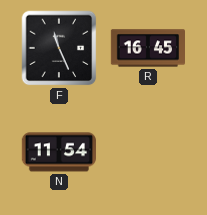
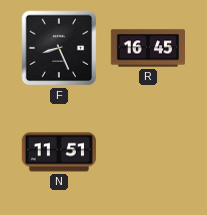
F: 11:26 -> 8:26
N: 11:54 -> 11:51
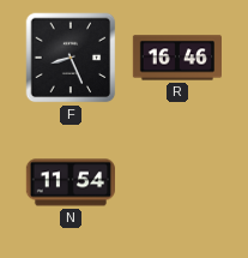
R: 16:45 -> 16:46
N: 11:51 -> 11:54
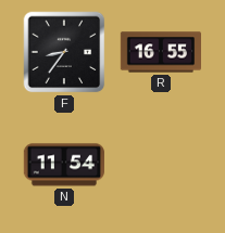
F: 8:26 -> 8:36
R: 16:46 -> 16:55
